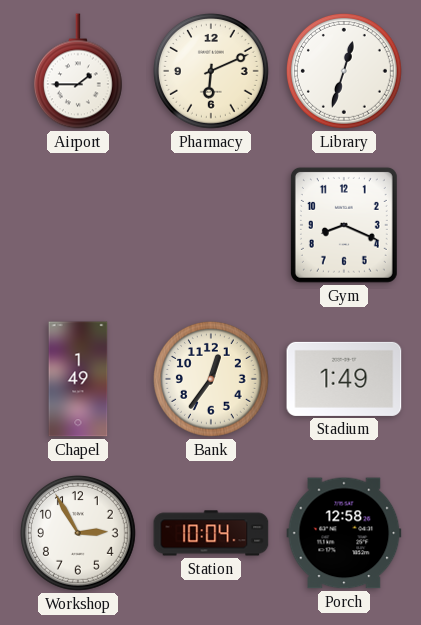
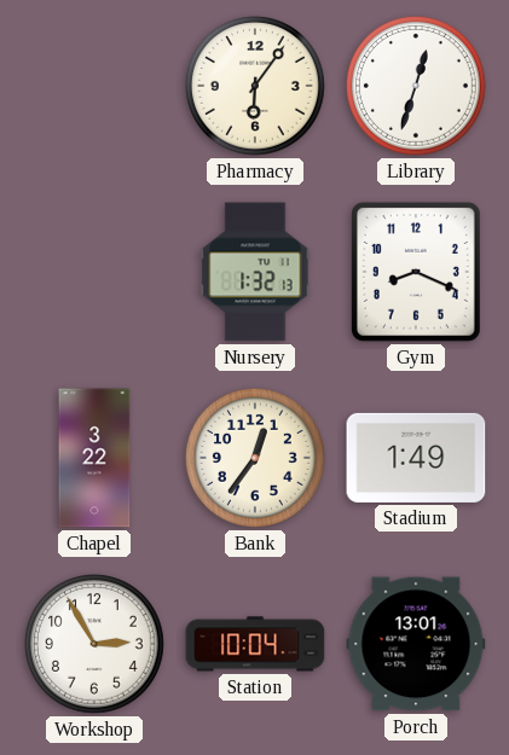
Airport: 1:45 -> none
Pharmacy: 6:11 -> 6:06
Nursery: none -> 1:32
Chapel: 1:49 -> 3:22
Porch: 12:58 -> 13:01
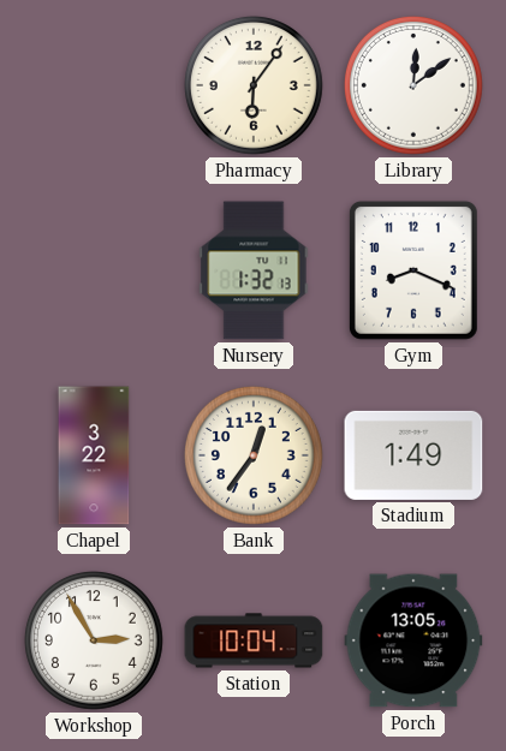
Library: 12:33 -> 12:09
Porch: 13:01 -> 13:05
